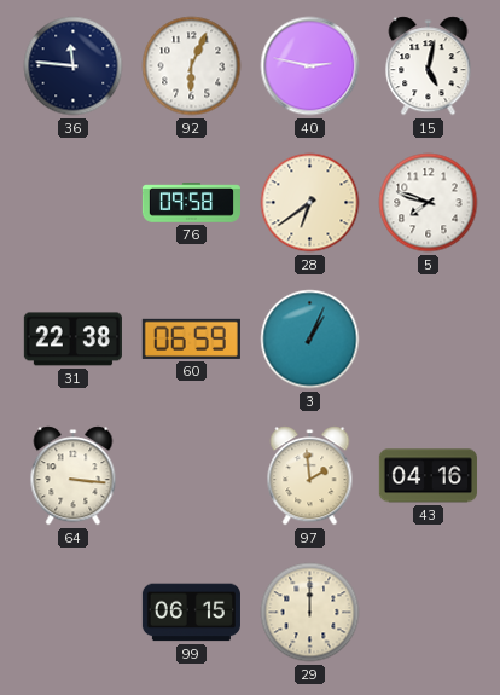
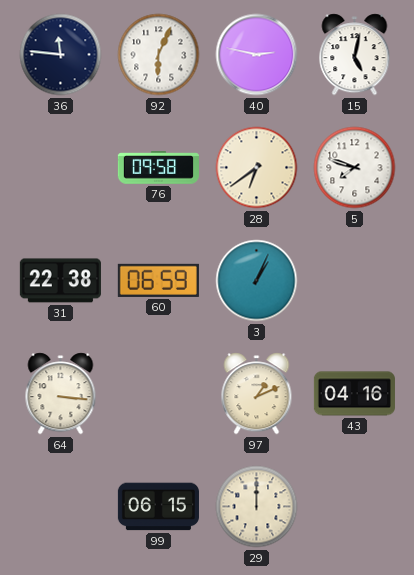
97: 1:59 -> 1:11
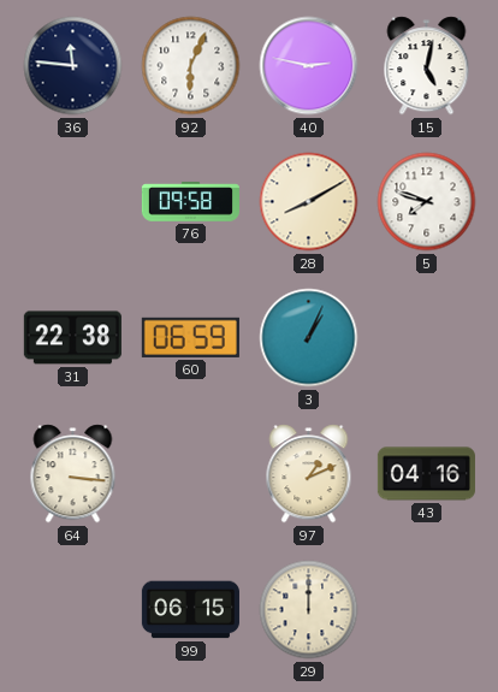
28: 6:39 -> 8:10
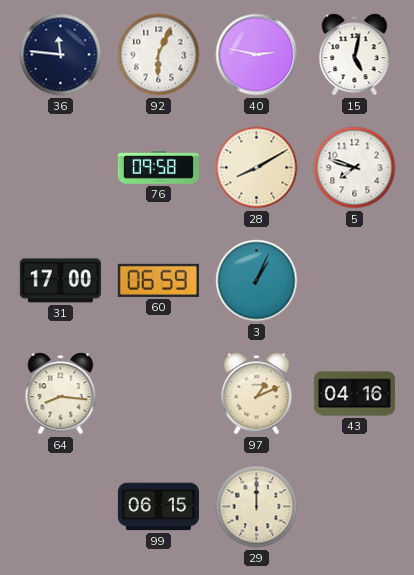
31: 22:38 -> 17:00
64: 3:16 -> 8:16
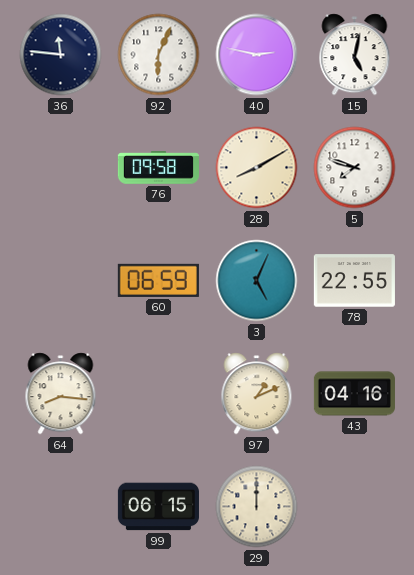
31: 17:00 -> none
3: 1:04 -> 5:04
78: none -> 22:55
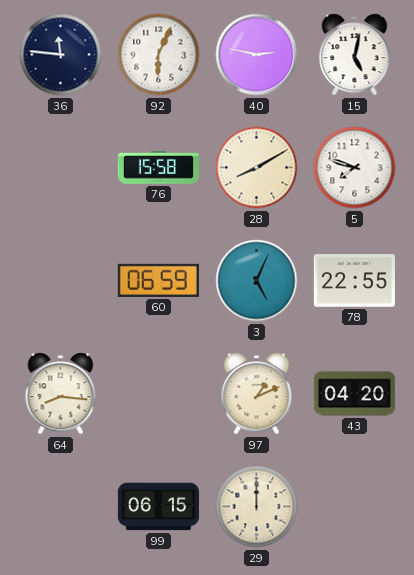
76: 09:58 -> 15:58
43: 04:16 -> 04:20
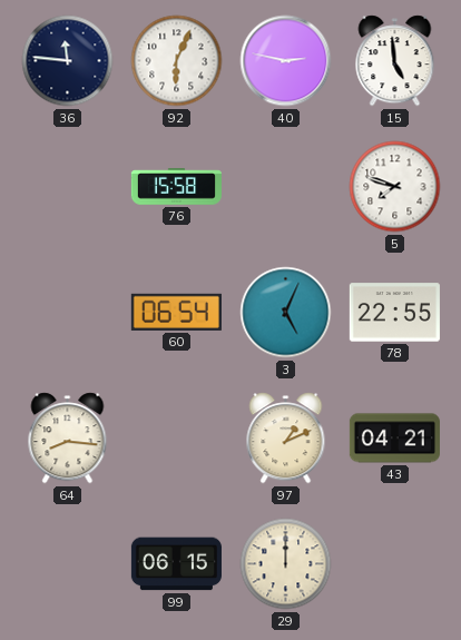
15: 5:02 -> 4:59
28: 8:10 -> none
60: 06:59 -> 06:54
43: 04:20 -> 04:21
